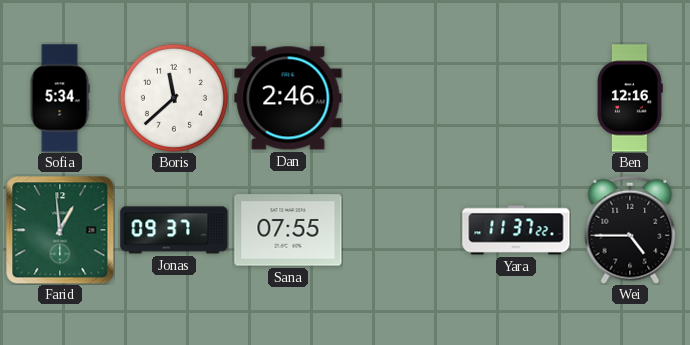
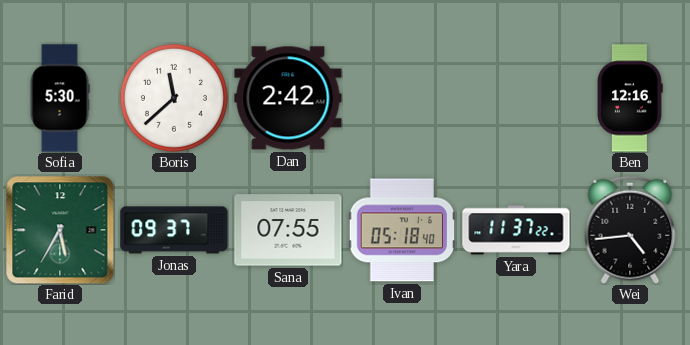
Sofia: 5:34 -> 5:30
Dan: 2:46 -> 2:42
Farid: 12:59 -> 5:35
Ivan: none -> 05:18
Wei: 4:45 -> 4:44
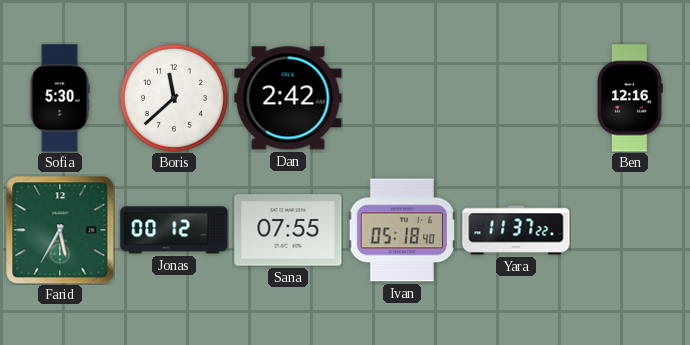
Jonas: 09:37 -> 00:12
Wei: 4:44 -> none
